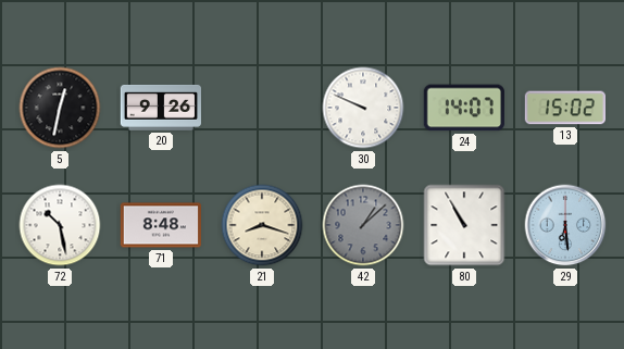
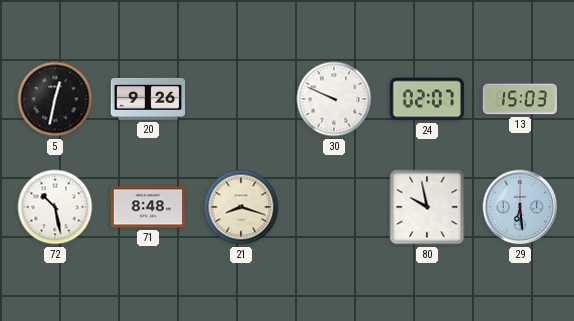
24: 14:07 -> 02:07
13: 15:02 -> 15:03
42: 1:08 -> none
80: 10:55 -> 9:58
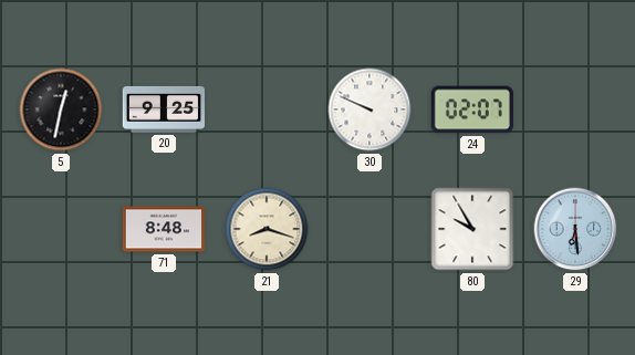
20: 9:26 -> 9:25
13: 15:03 -> none
72: 10:28 -> none
80: 9:58 -> 9:55
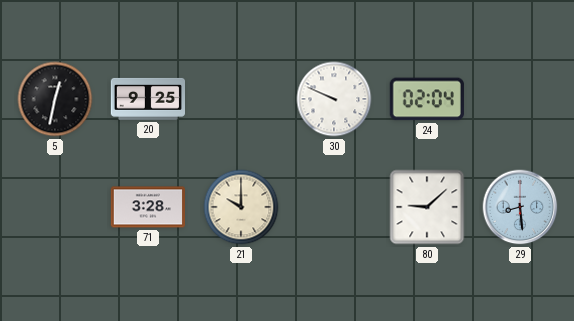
24: 02:07 -> 02:04
71: 8:48 -> 3:28
21: 8:18 -> 10:00
80: 9:55 -> 9:08
29: 6:29 -> 8:29
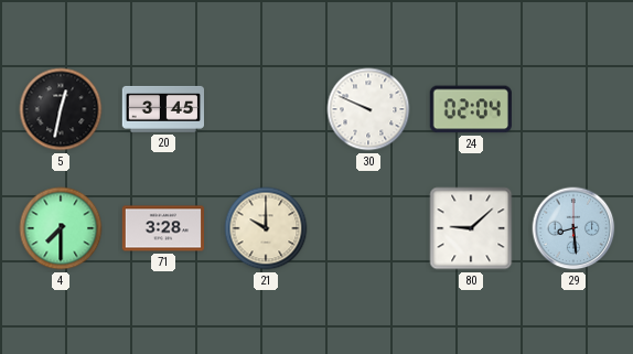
20: 9:25 -> 3:45
4: none -> 7:30
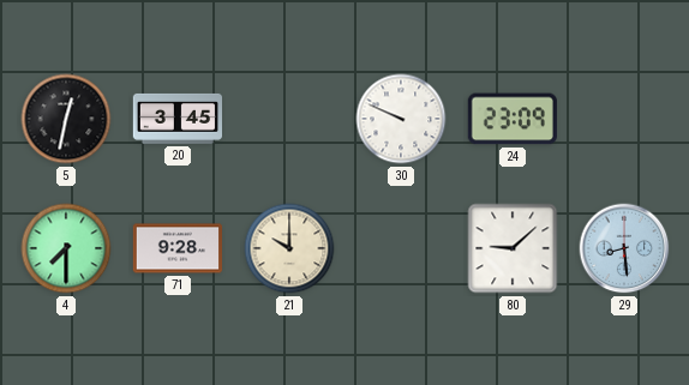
24: 02:04 -> 23:09
71: 3:28 -> 9:28
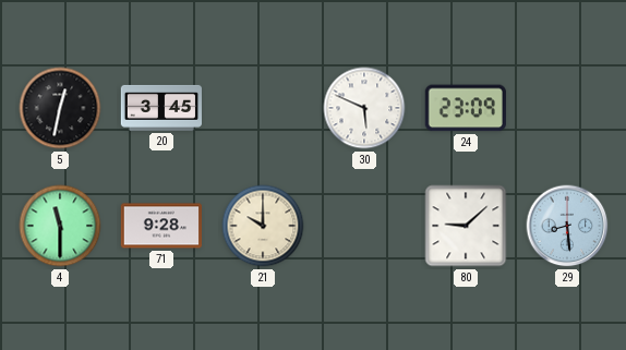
30: 9:49 -> 5:49
4: 7:30 -> 11:30
